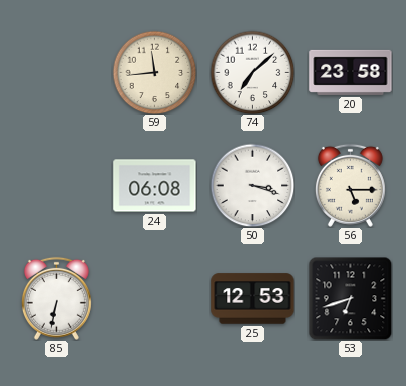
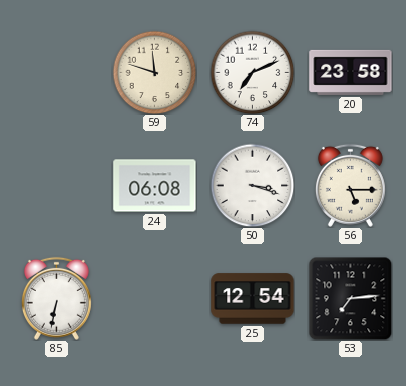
59: 11:44 -> 11:48
74: 7:08 -> 7:11
25: 12:53 -> 12:54
53: 6:42 -> 7:14
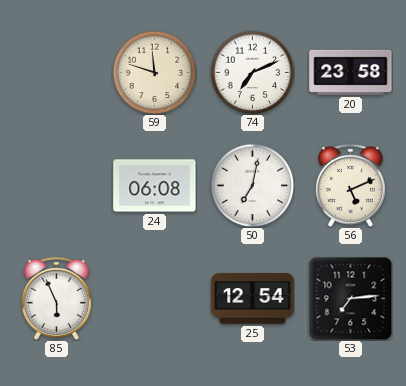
50: 3:18 -> 7:02
56: 5:15 -> 5:11
85: 6:32 -> 5:56
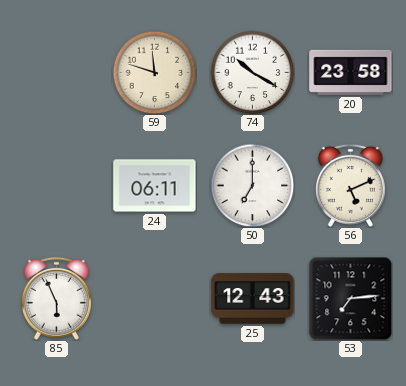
74: 7:11 -> 10:20
24: 06:08 -> 06:11
50: 7:02 -> 7:00
25: 12:54 -> 12:43
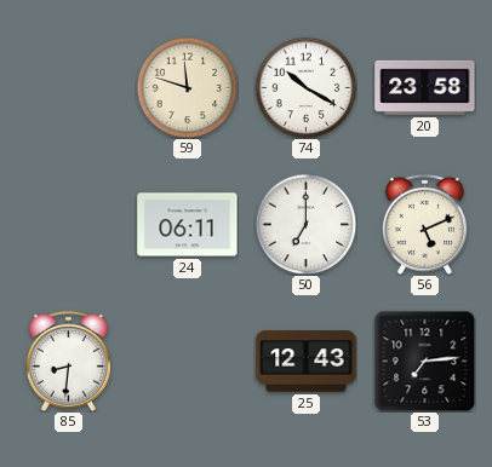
85: 5:56 -> 8:31
